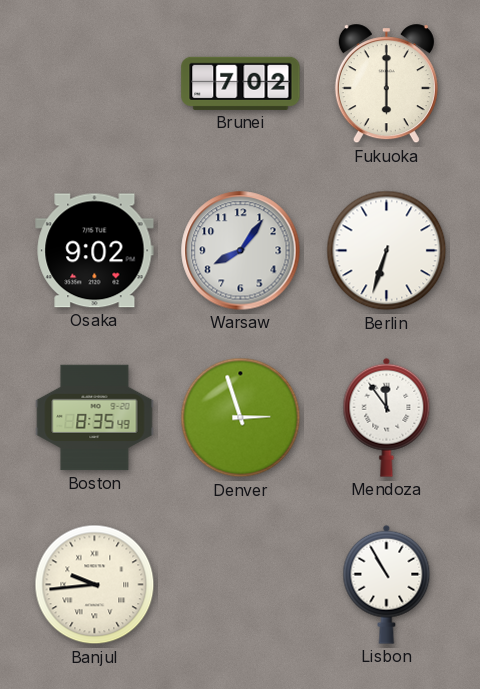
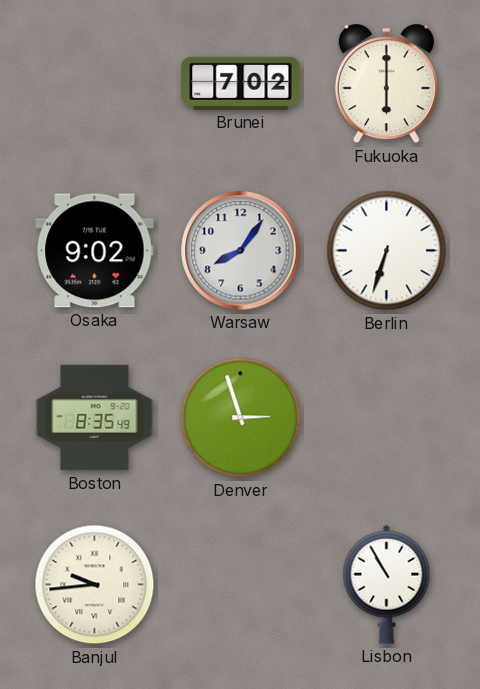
Mendoza: 11:54 -> none
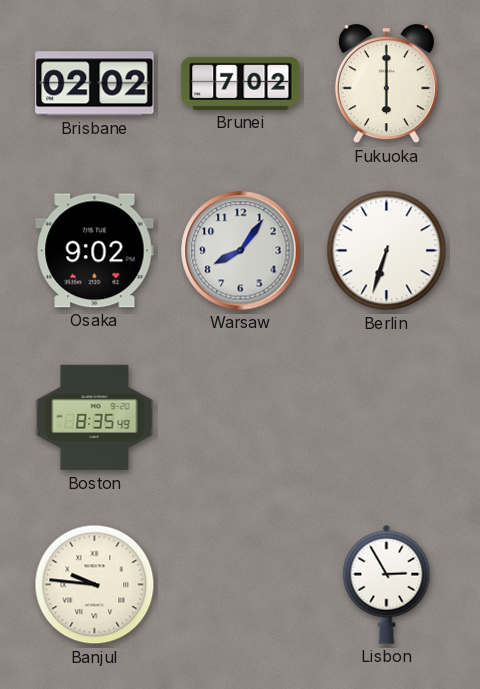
Brisbane: none -> 02:02
Denver: 2:57 -> none
Banjul: 9:44 -> 9:46
Lisbon: 10:55 -> 2:55
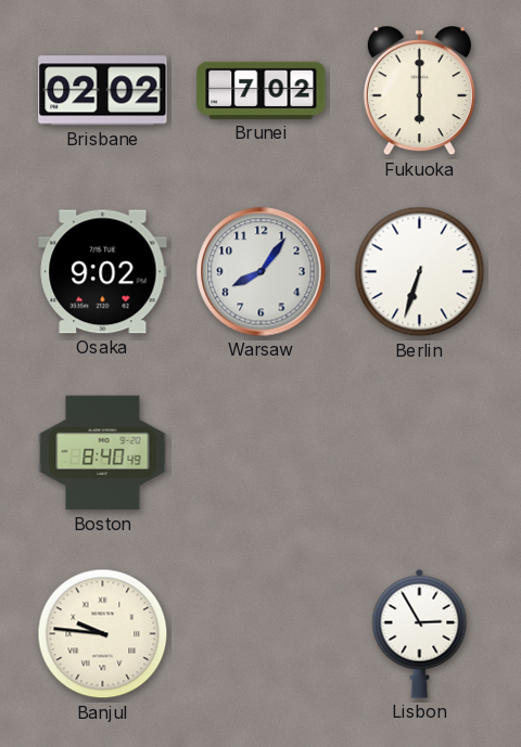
Boston: 8:35 -> 8:40
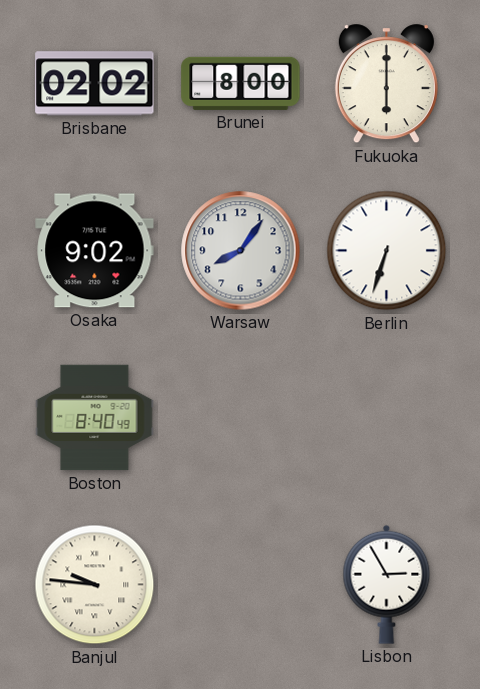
Brunei: 7:02 -> 8:00
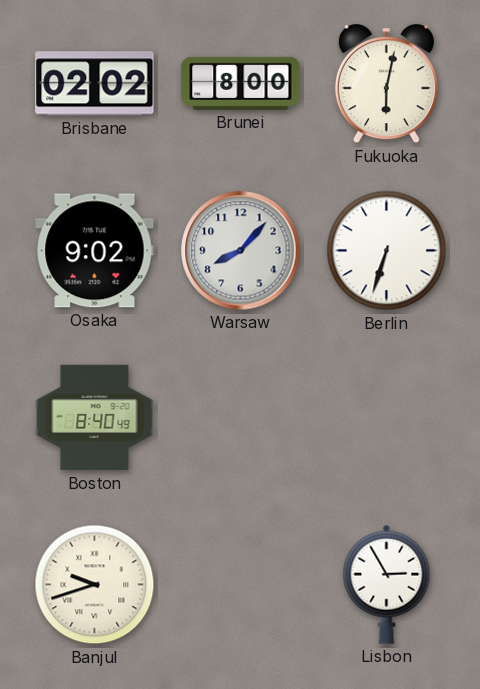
Fukuoka: 6:00 -> 6:02
Warsaw: 8:06 -> 8:07
Banjul: 9:46 -> 9:42
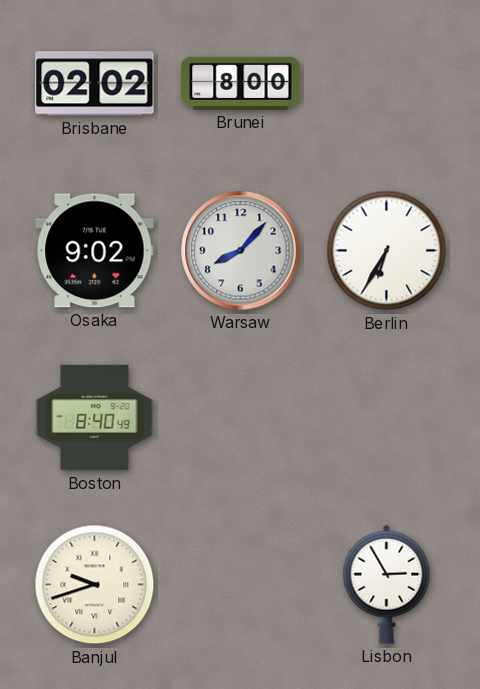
Fukuoka: 6:02 -> none
Berlin: 6:33 -> 6:35
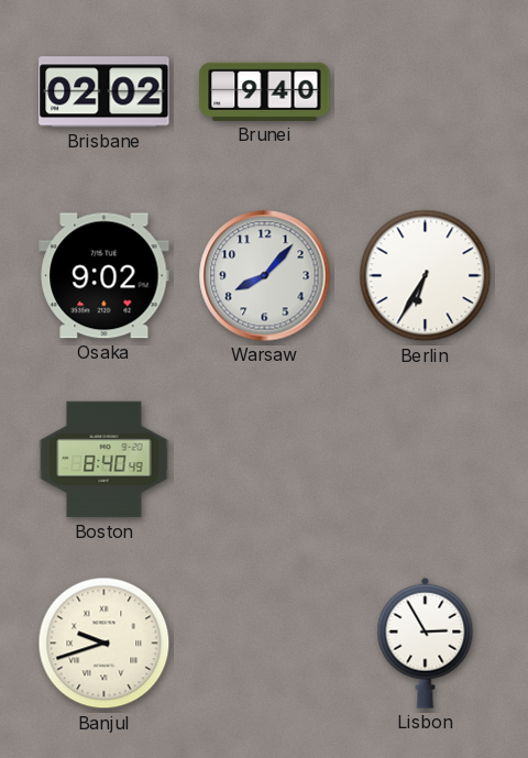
Brunei: 8:00 -> 9:40
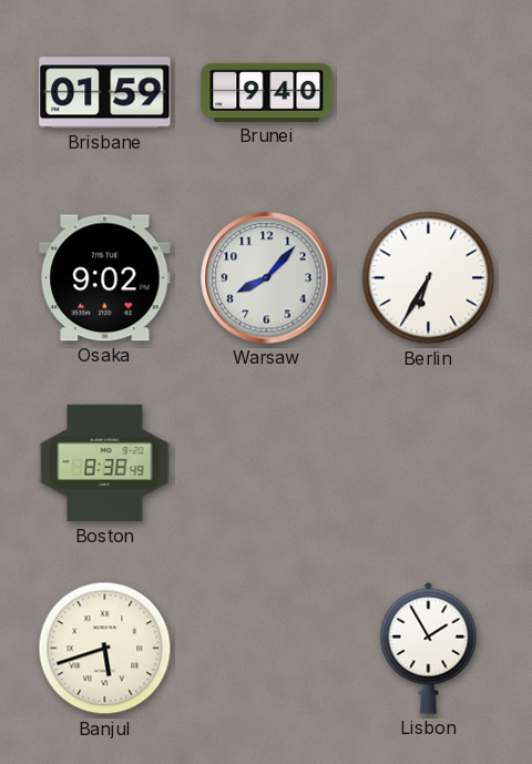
Brisbane: 02:02 -> 01:59
Boston: 8:40 -> 8:38
Banjul: 9:42 -> 5:42
Lisbon: 2:55 -> 1:55
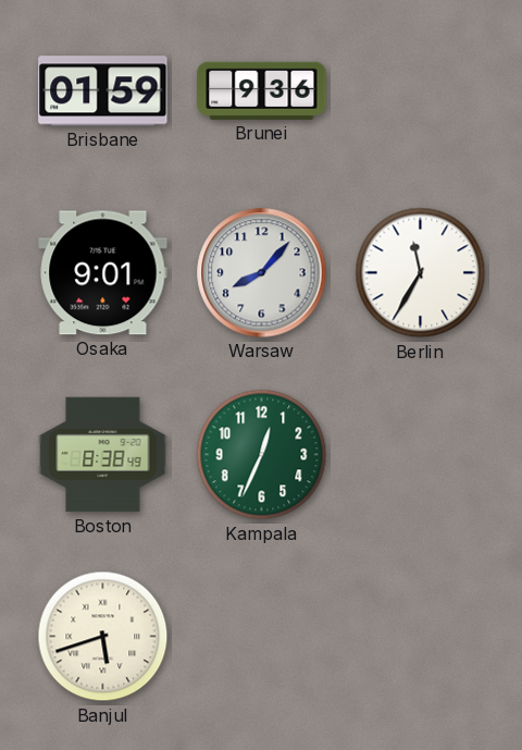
Brunei: 9:40 -> 9:36
Osaka: 9:02 -> 9:01
Berlin: 6:35 -> 11:35
Kampala: none -> 12:34
Lisbon: 1:55 -> none
